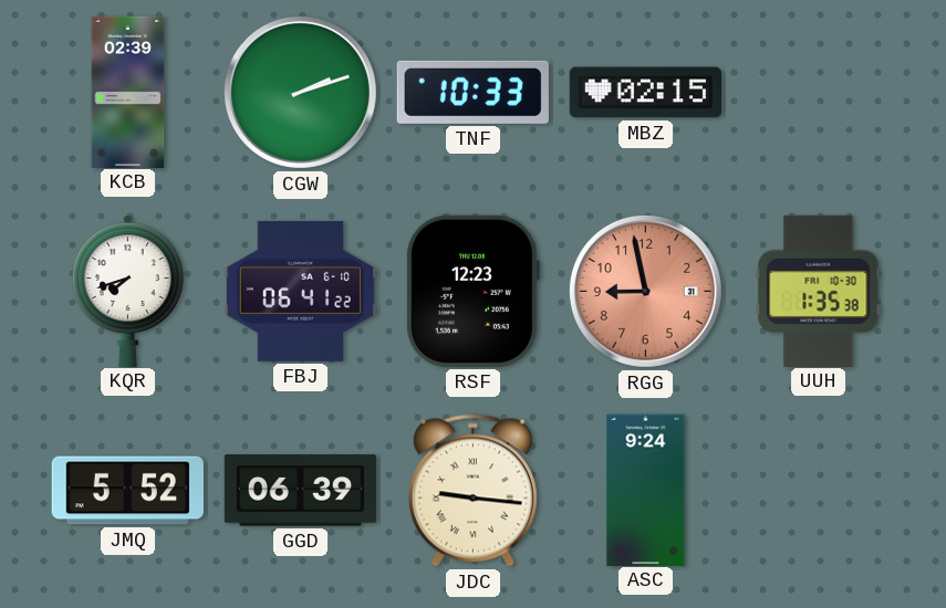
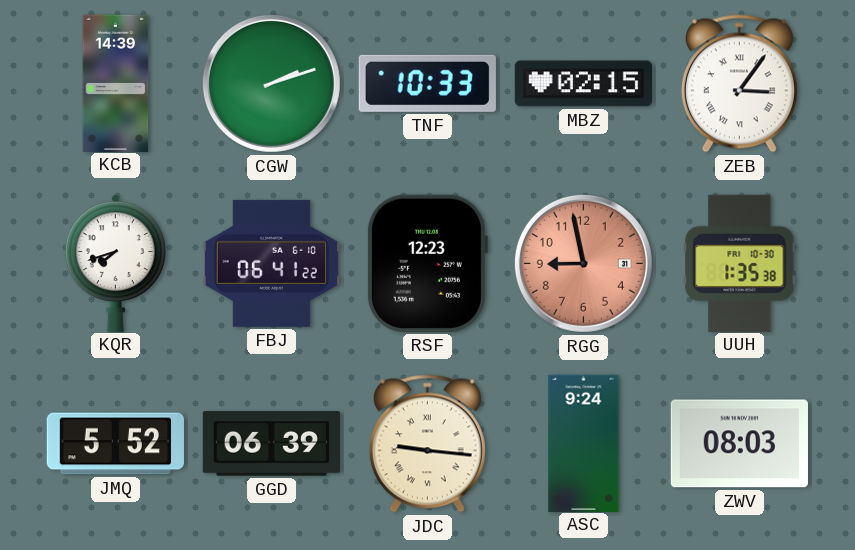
KCB: 02:39 -> 14:39
ZEB: none -> 3:06
ZWV: none -> 08:03
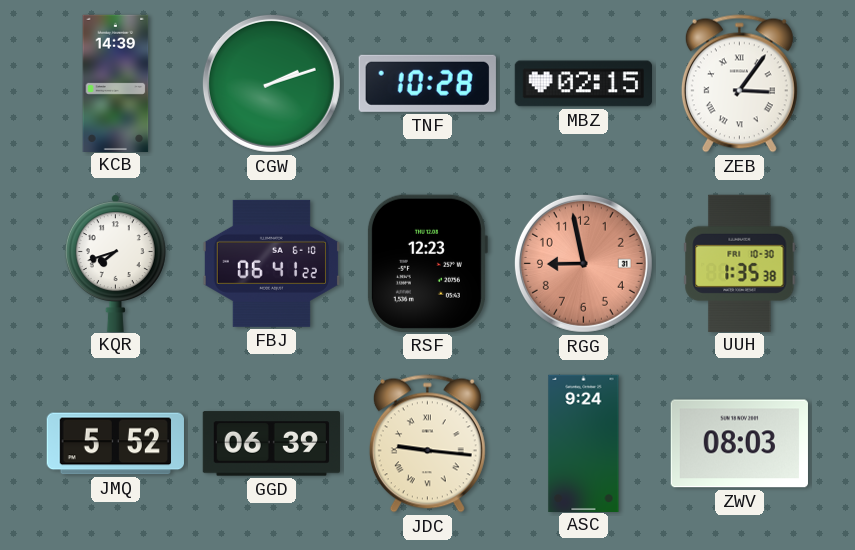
TNF: 10:33 -> 10:28
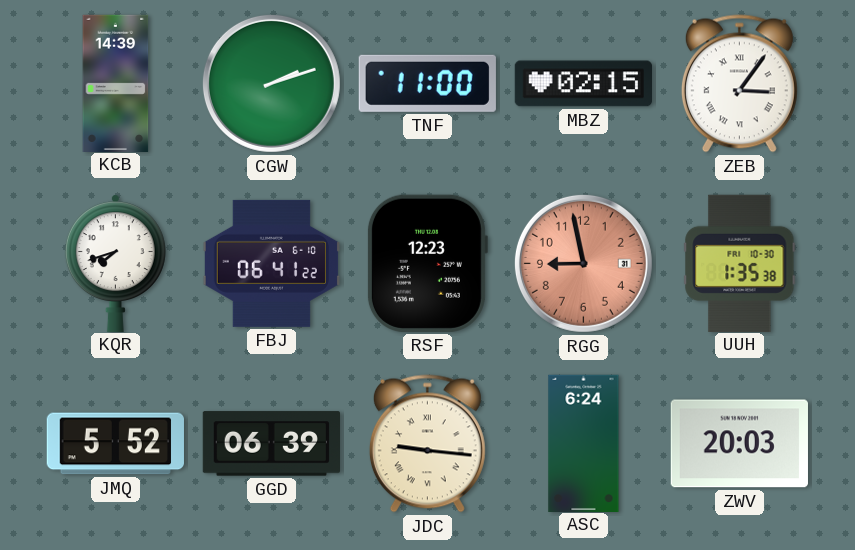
TNF: 10:28 -> 11:00
ASC: 9:24 -> 6:24
ZWV: 08:03 -> 20:03
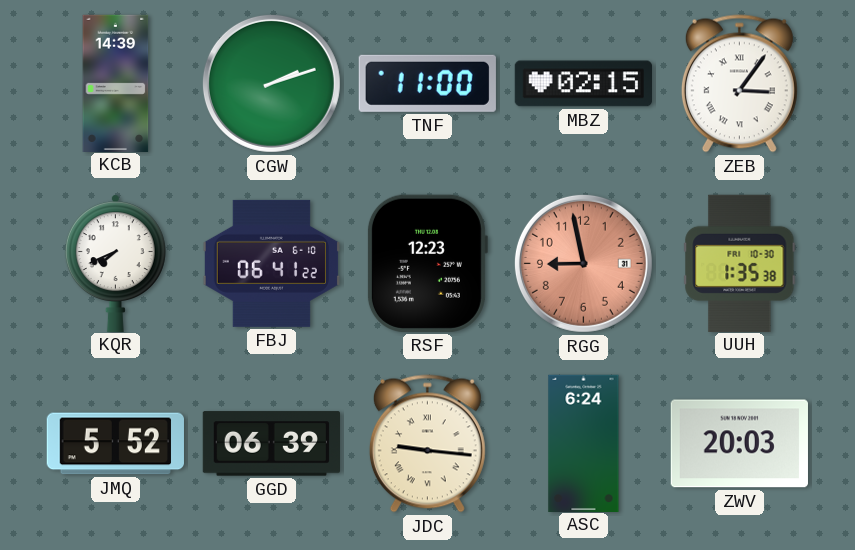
KQR: 7:42 -> 7:41
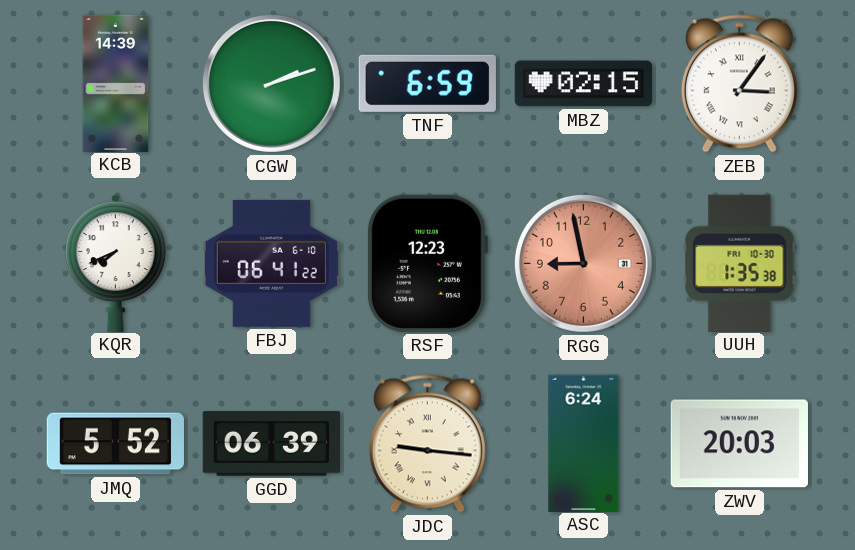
TNF: 11:00 -> 6:59
